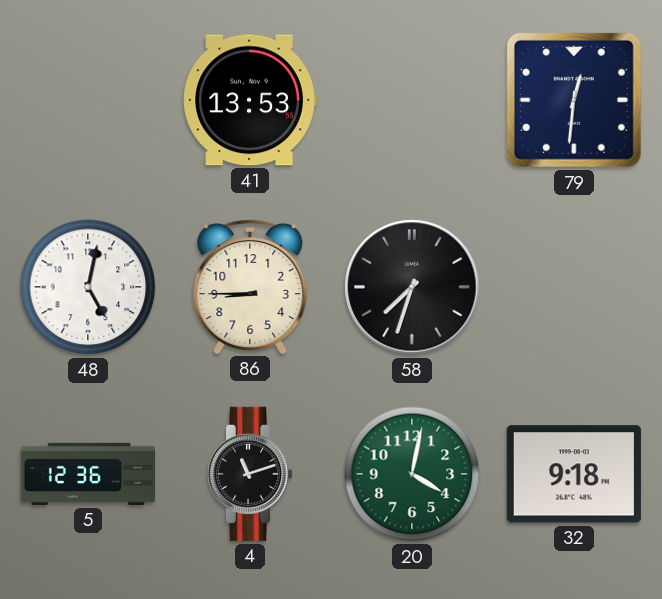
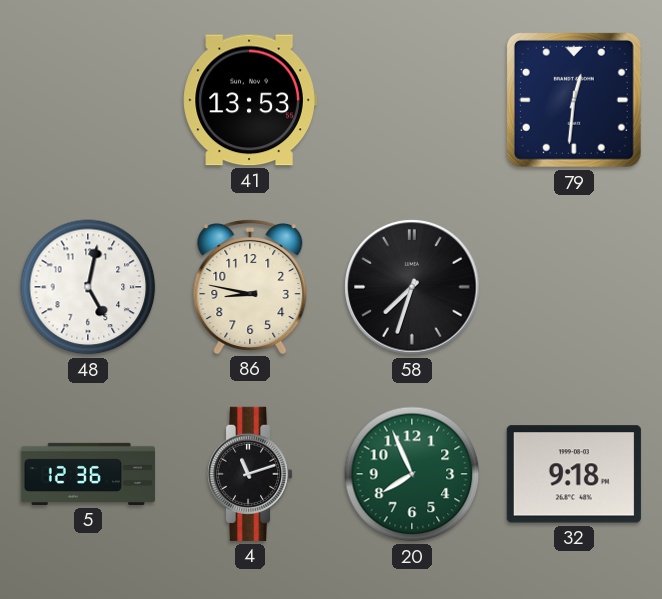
86: 8:45 -> 8:47
20: 4:02 -> 7:56
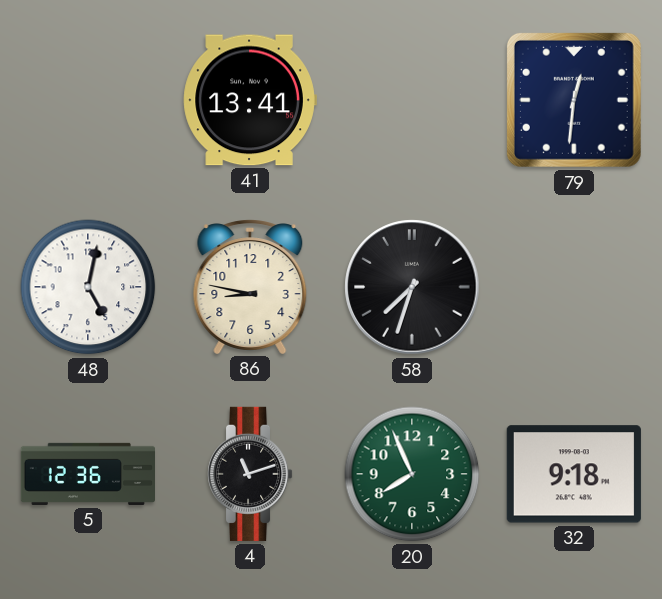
41: 13:53 -> 13:41
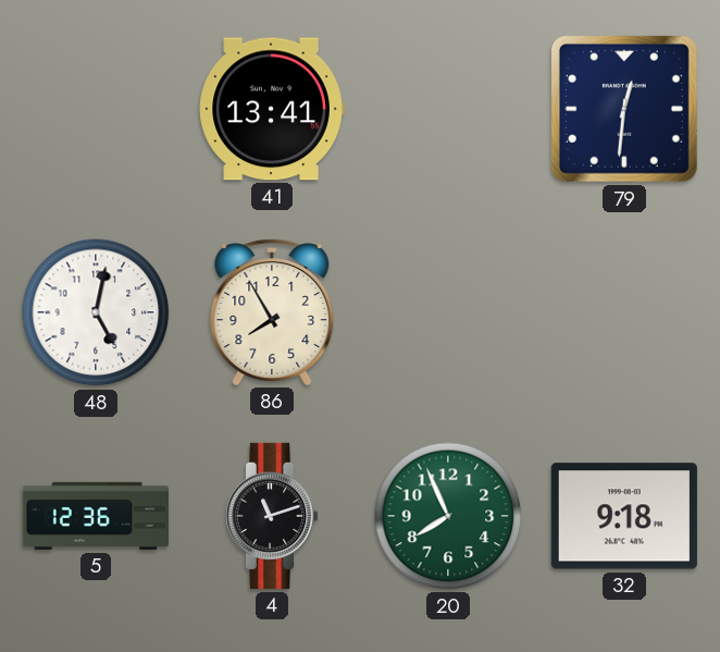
86: 8:47 -> 7:55
58: 7:33 -> none
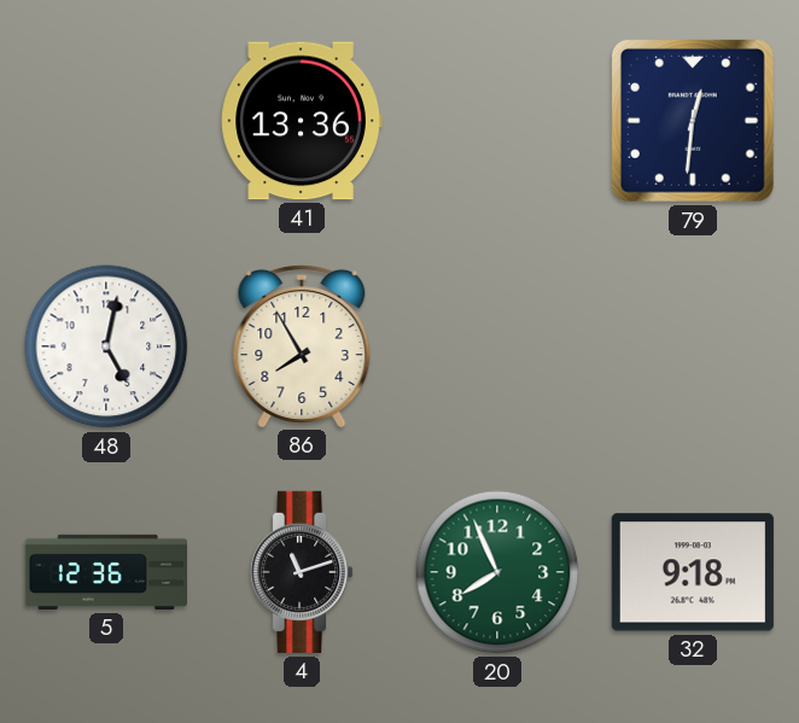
41: 13:41 -> 13:36
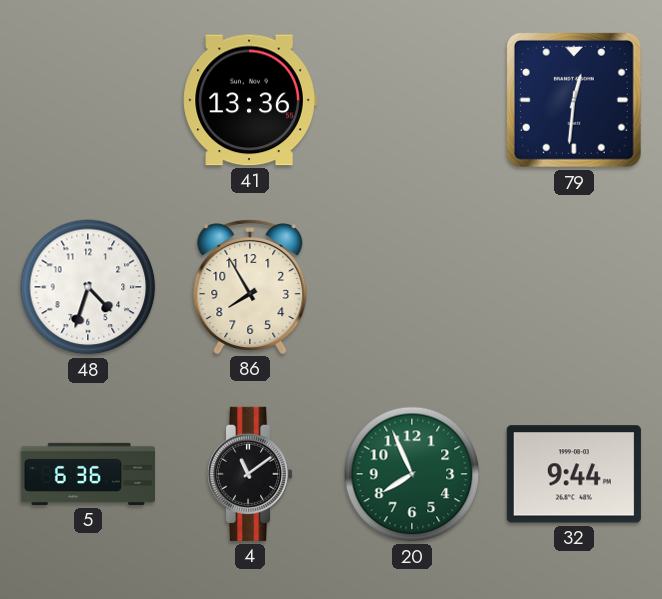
48: 5:02 -> 4:33
5: 12:36 -> 6:36
4: 11:12 -> 11:09
32: 9:18 -> 9:44
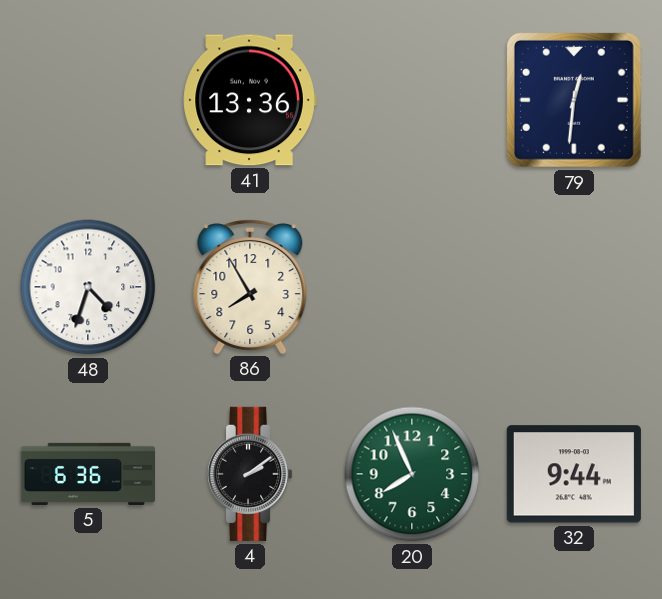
4: 11:09 -> 2:09
